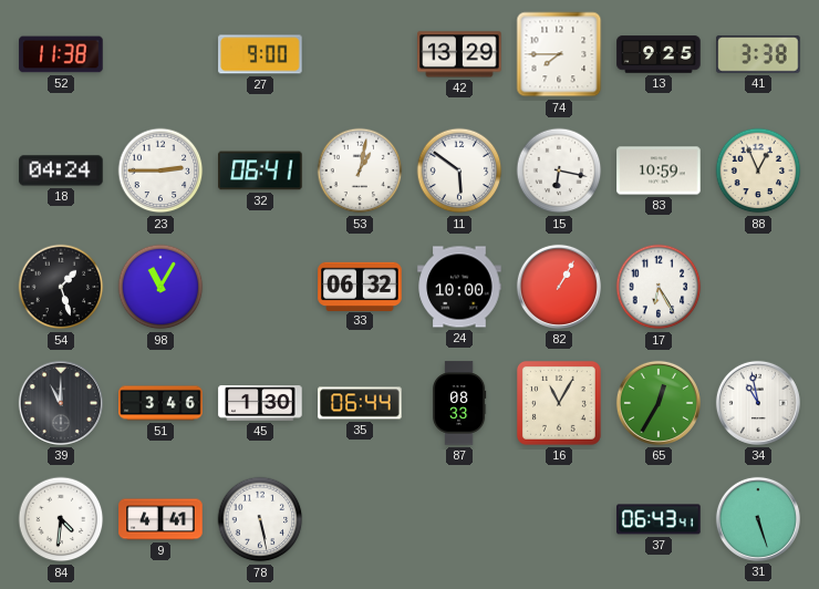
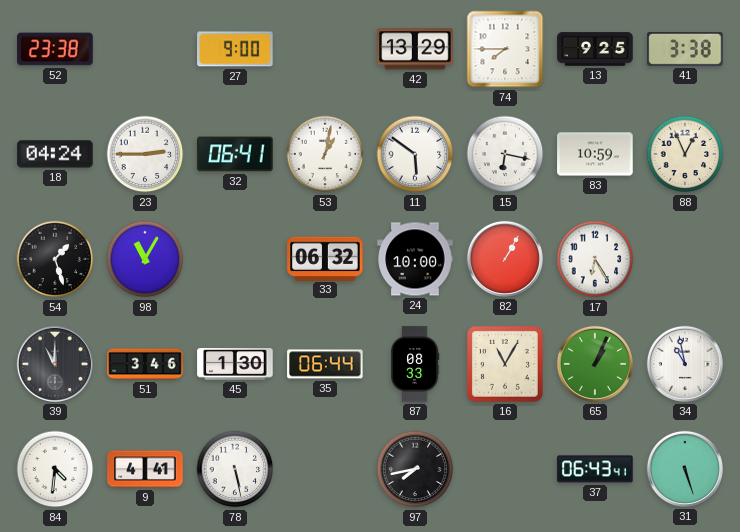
52: 11:38 -> 23:38
65: 12:35 -> 1:04
97: none -> 7:43
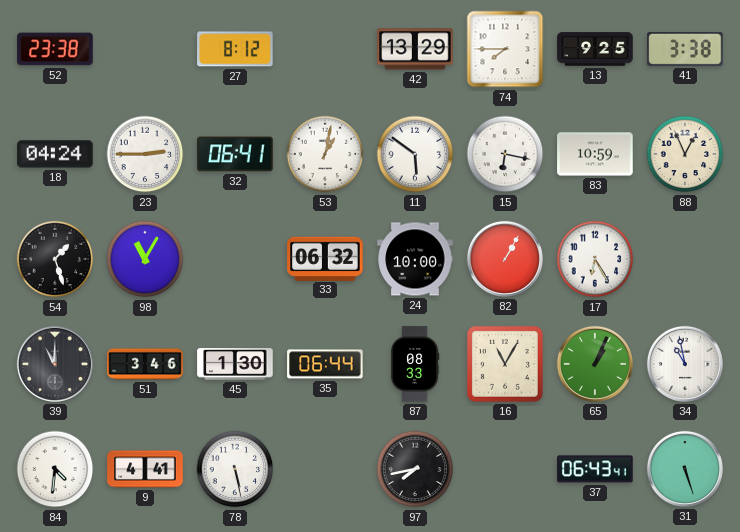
27: 9:00 -> 8:12
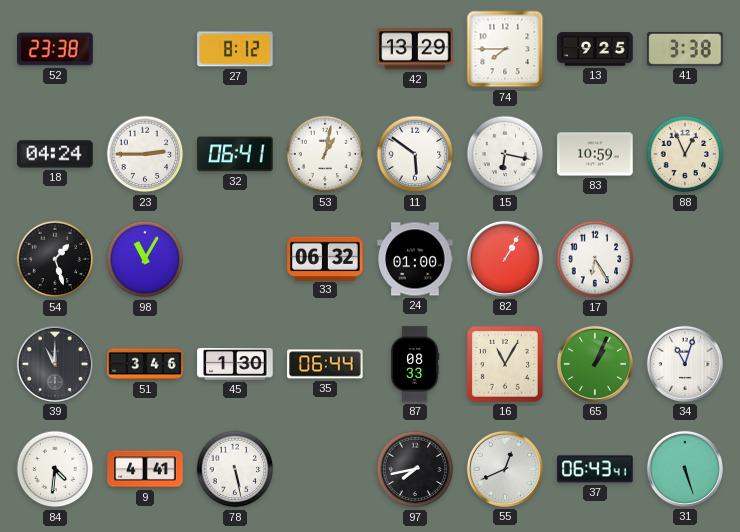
24: 10:00 -> 01:00
34: 10:58 -> 11:03
55: none -> 12:41
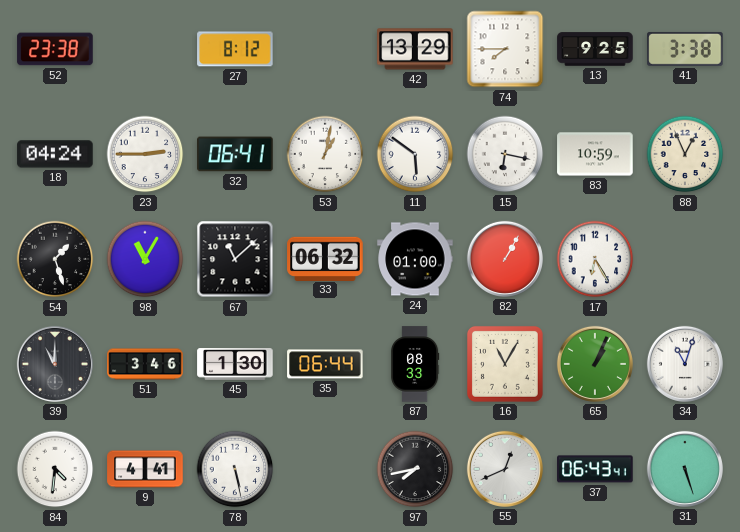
67: none -> 11:08
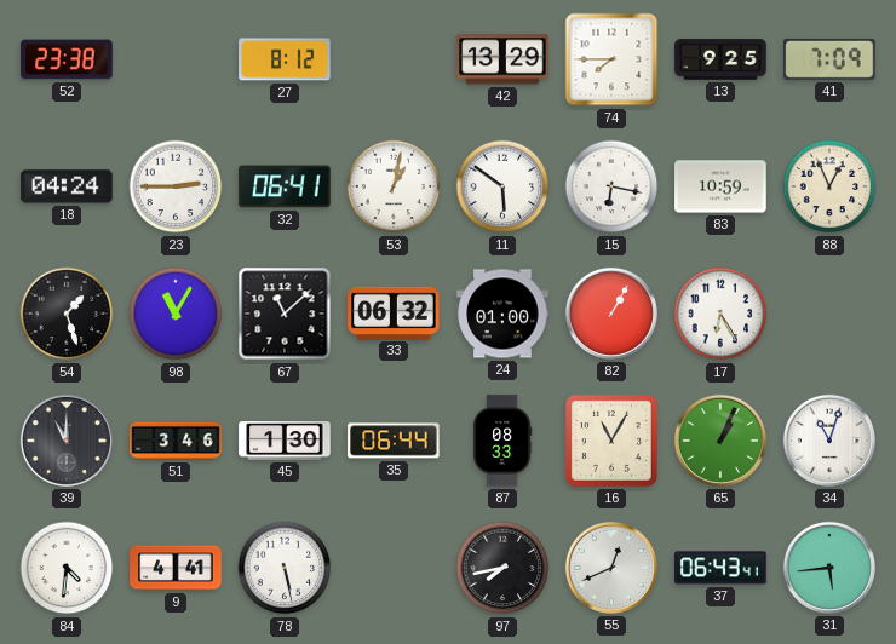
41: 3:38 -> 7:09
31: 5:27 -> 5:44
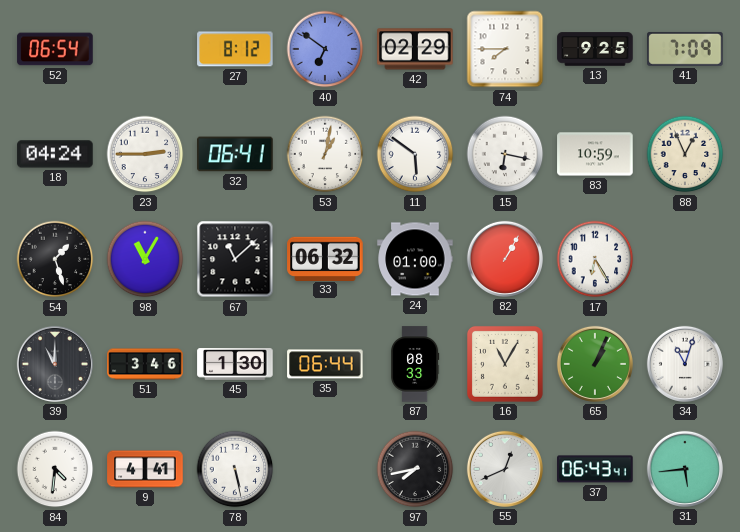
52: 23:38 -> 06:54
40: none -> 6:51
42: 13:29 -> 02:29
